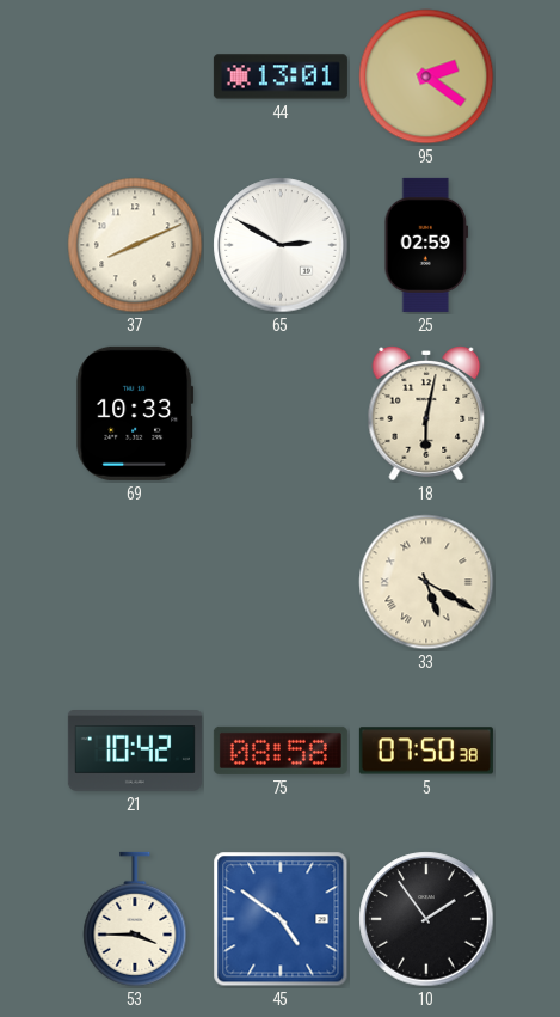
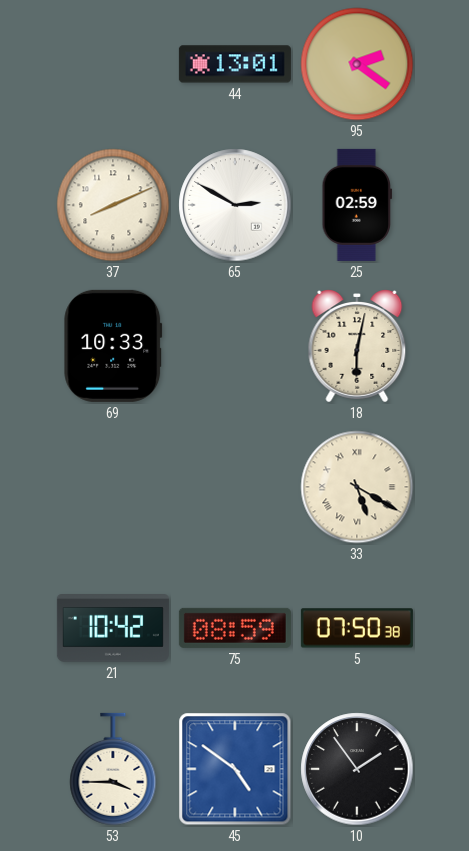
75: 08:58 -> 08:59
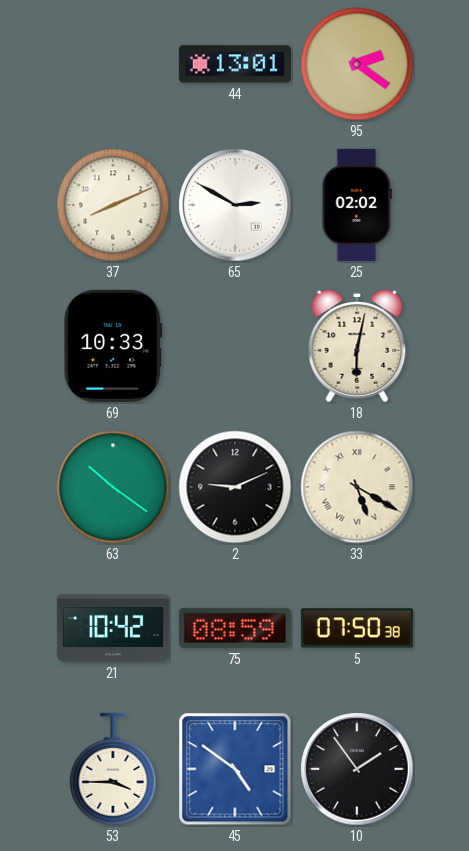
25: 02:59 -> 02:02
63: none -> 10:21
2: none -> 9:11
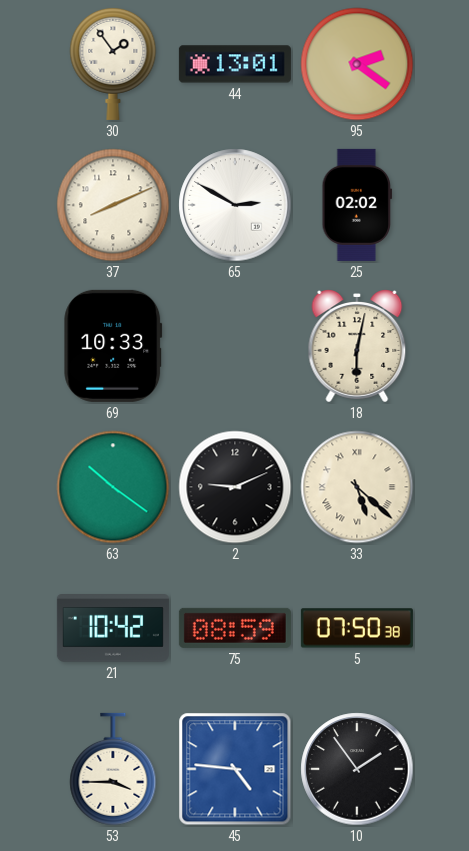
30: none -> 1:54
33: 5:20 -> 5:22
45: 4:51 -> 4:46
